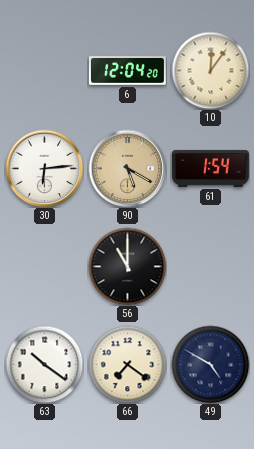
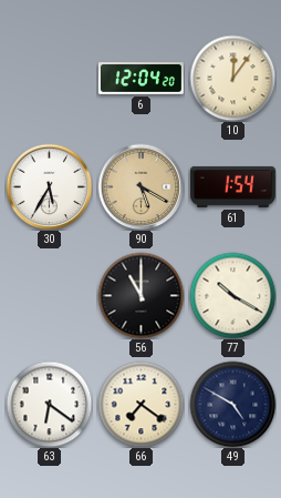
30: 6:14 -> 5:35
77: none -> 10:20
63: 10:21 -> 6:21
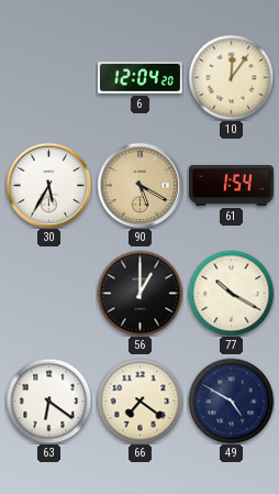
56: 11:00 -> 1:00
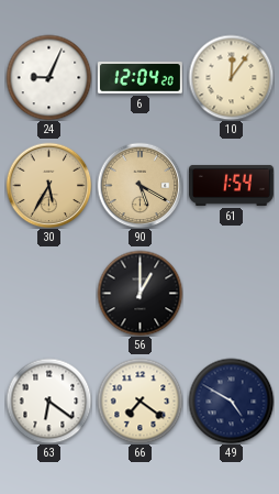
24: none -> 9:04
30 dial: white -> champagne
77: 10:20 -> none
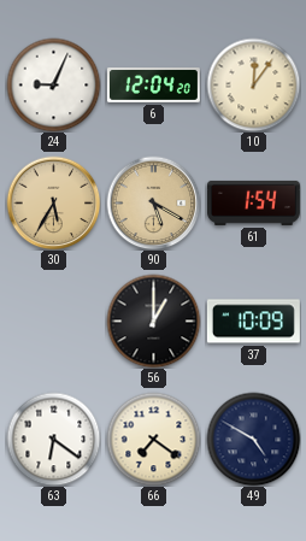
37: none -> 10:09
